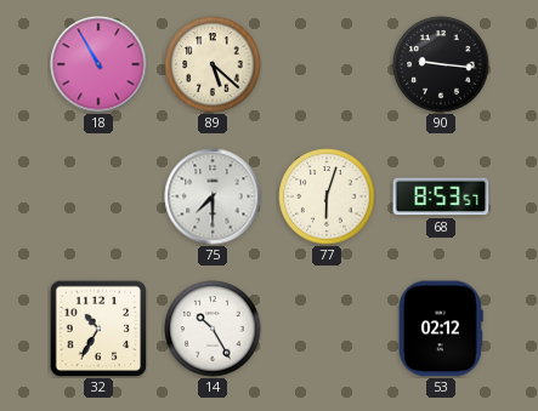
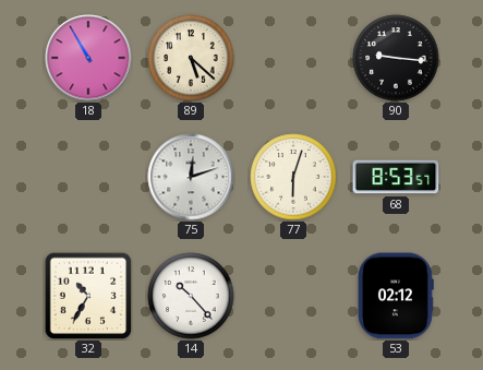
75: 7:30 -> 12:12
14: 10:25 -> 10:23
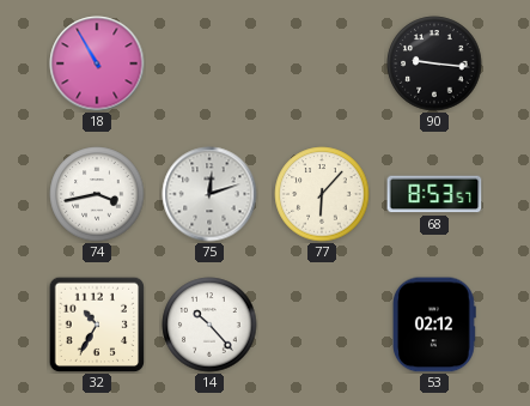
89: 5:22 -> none
74: none -> 3:43
77: 6:03 -> 6:07
